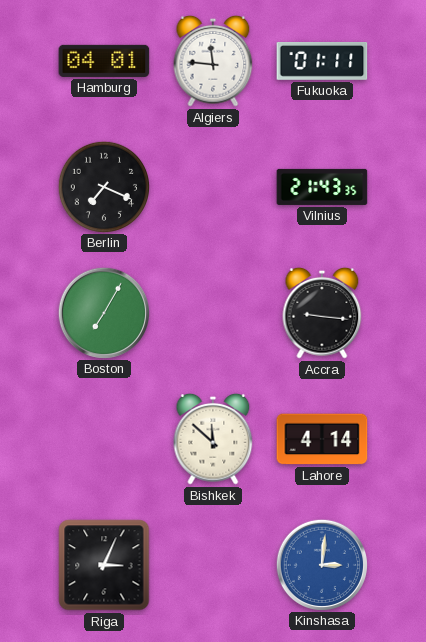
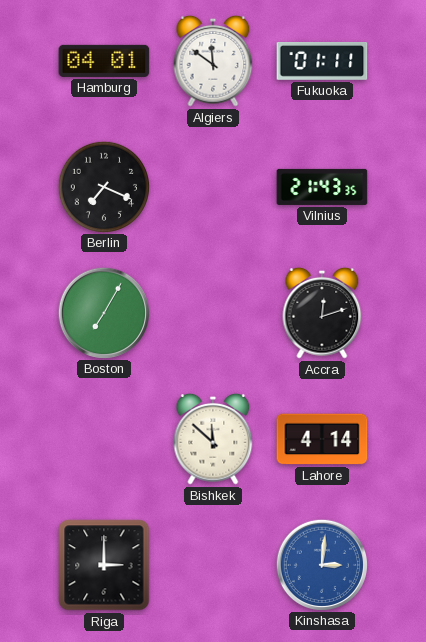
Algiers: 11:46 -> 11:51
Accra: 9:16 -> 12:12
Riga: 3:04 -> 3:00
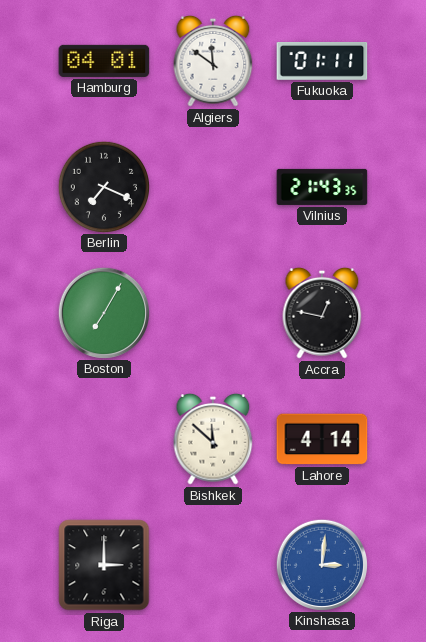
Accra: 12:12 -> 12:47
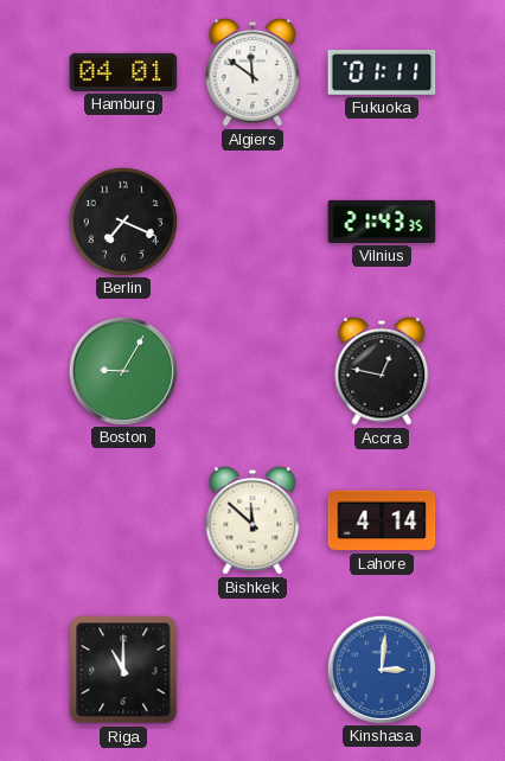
Boston: 7:05 -> 9:05
Riga: 3:00 -> 11:00
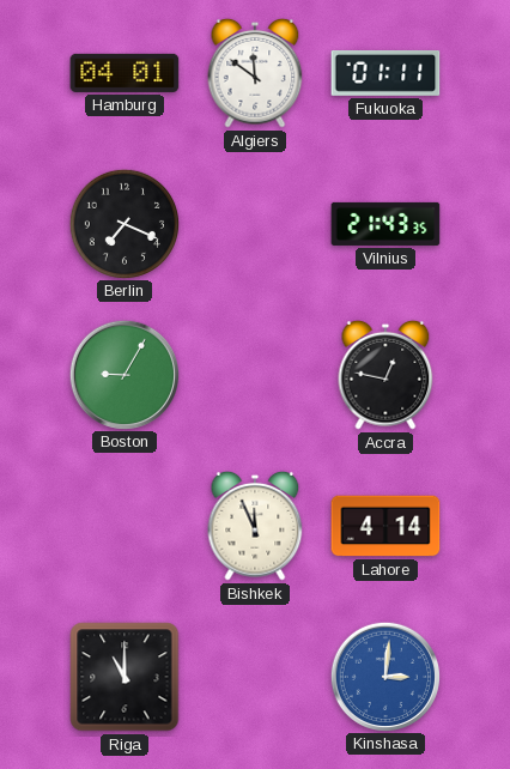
Bishkek: 11:52 -> 11:56
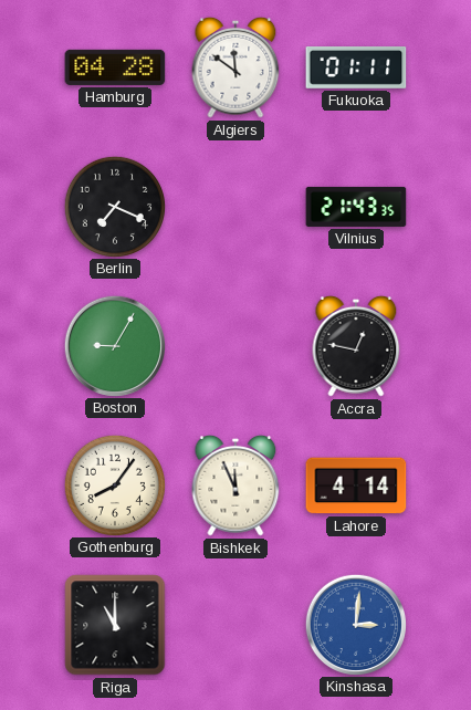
Hamburg: 04:01 -> 04:28
Gothenburg: none -> 8:06
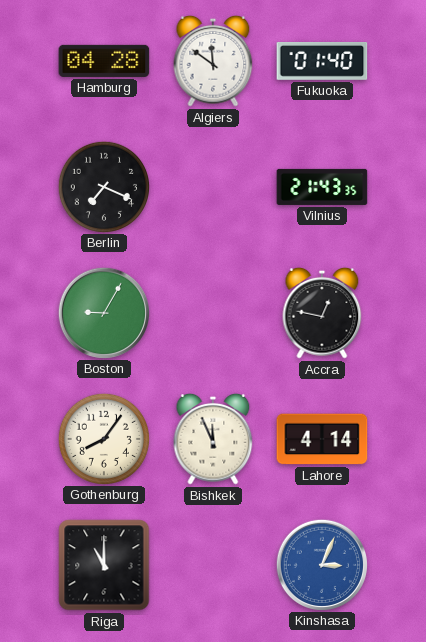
Fukuoka: 01:11 -> 01:40
Kinshasa: 3:01 -> 3:04
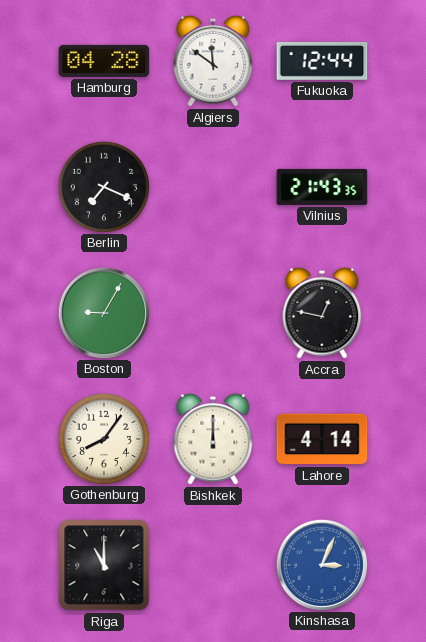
Fukuoka: 01:40 -> 12:44
Bishkek: 11:56 -> 12:00
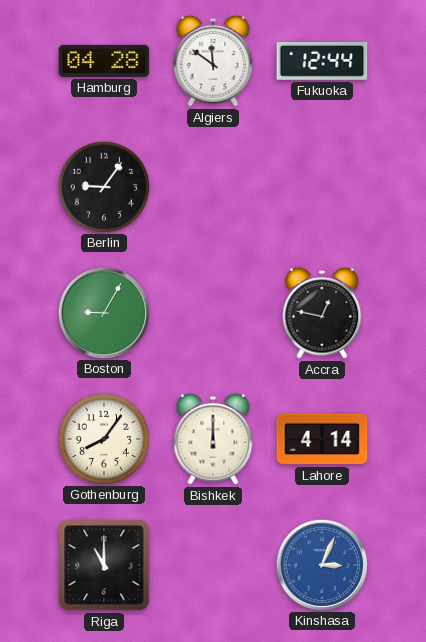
Berlin: 7:19 -> 9:06
Vilnius: 21:43 -> none
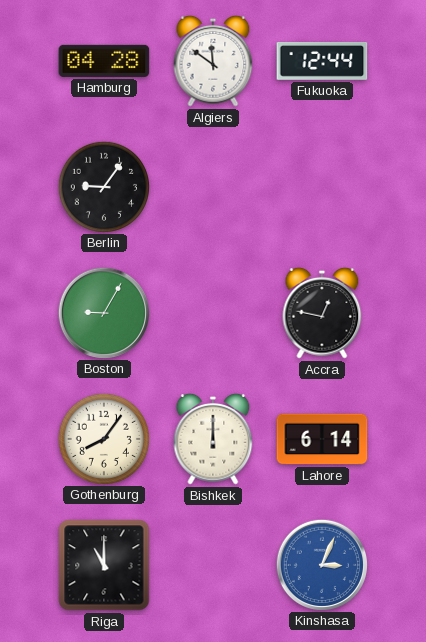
Lahore: 4:14 -> 6:14
